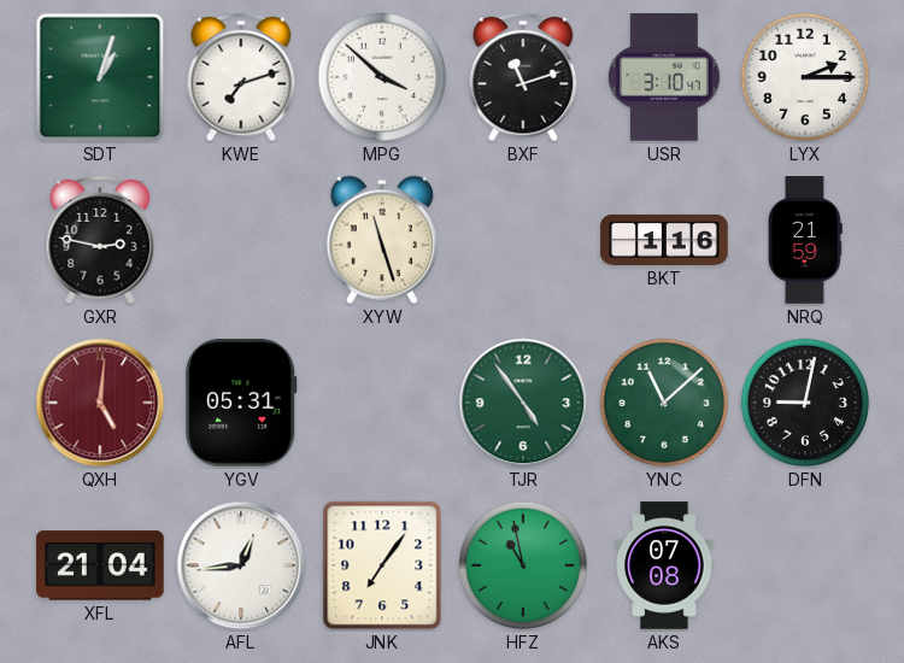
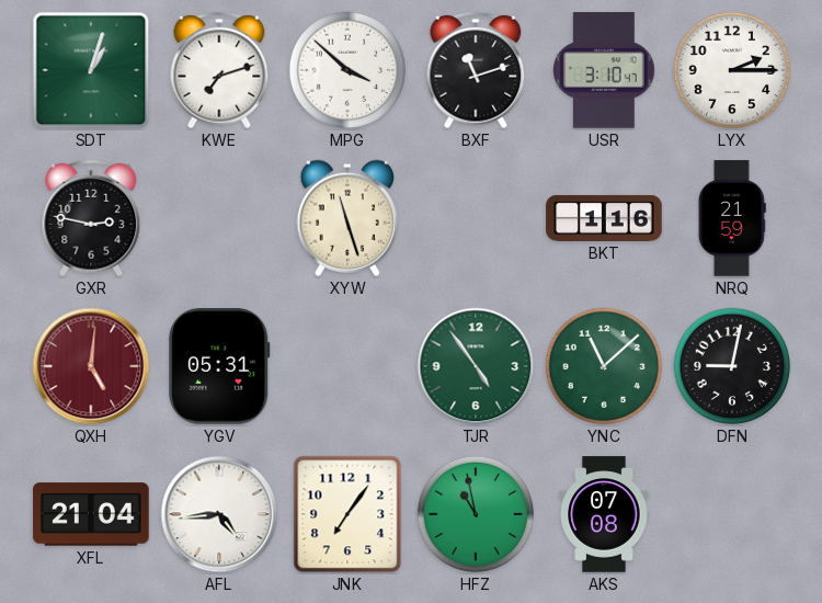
AFL: 12:44 -> 4:44
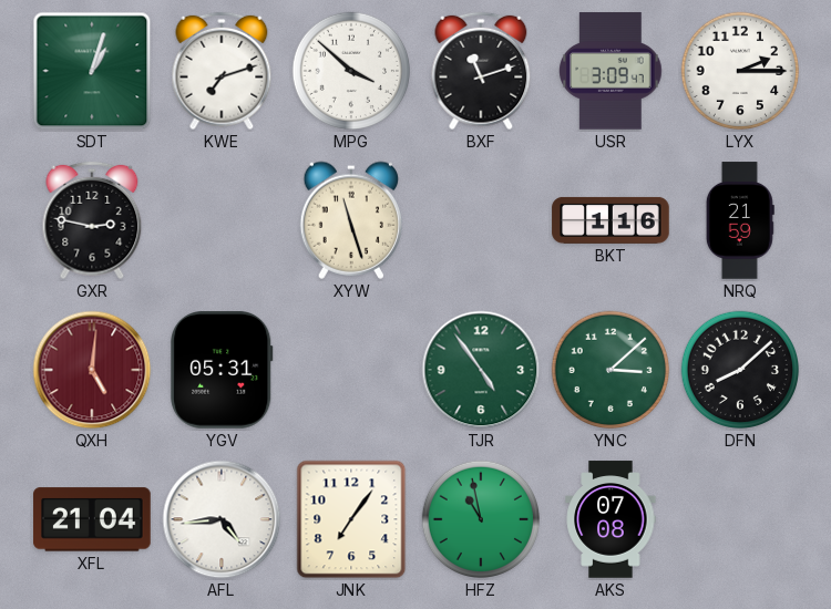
USR: 3:10 -> 3:09
YNC: 11:08 -> 3:08
DFN: 9:02 -> 8:08
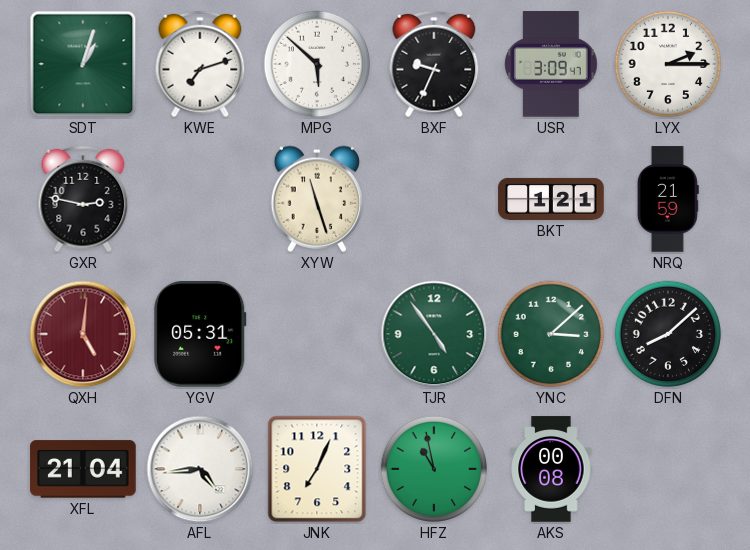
MPG: 3:52 -> 5:52
BXF: 11:12 -> 9:34
BKT: 1:16 -> 1:21
JNK: 7:06 -> 7:04
AKS: 07:08 -> 00:08
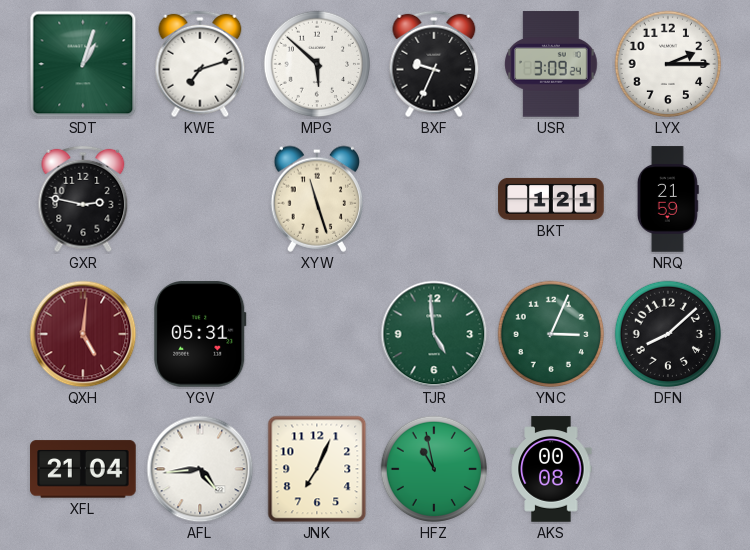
USR: 3:09:47 -> 3:09:24
TJR: 4:54 -> 4:59
YNC: 3:08 -> 3:04
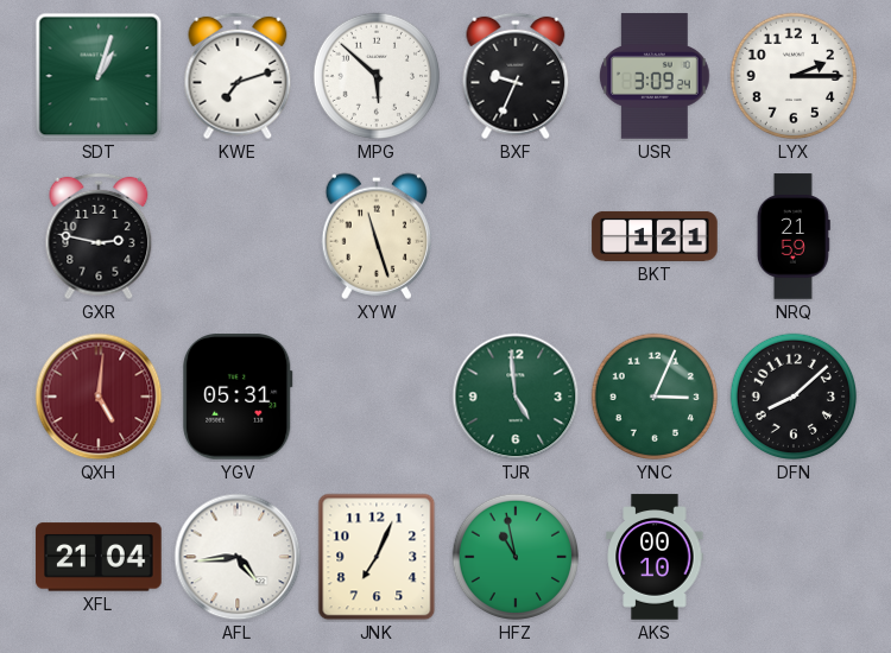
AKS: 00:08 -> 00:10
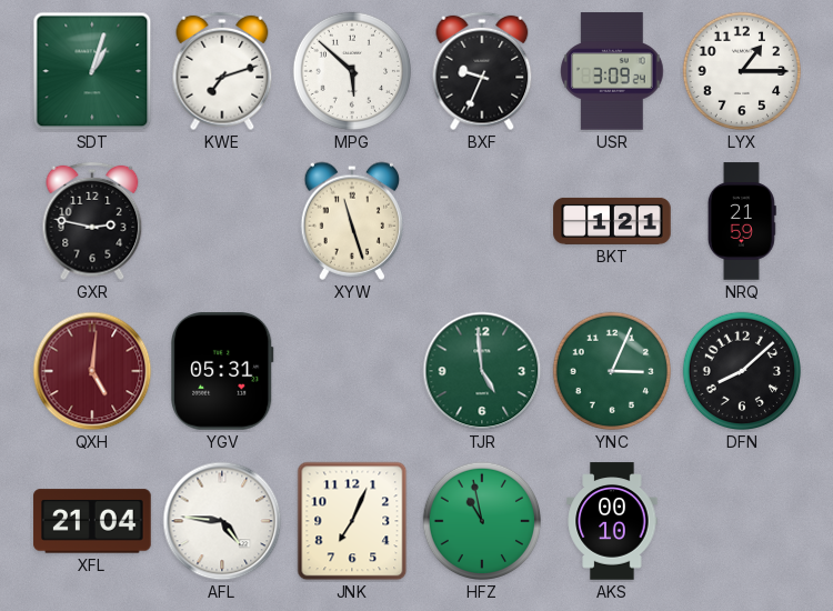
LYX: 2:15 -> 1:15
AFL: 4:44 -> 4:46
